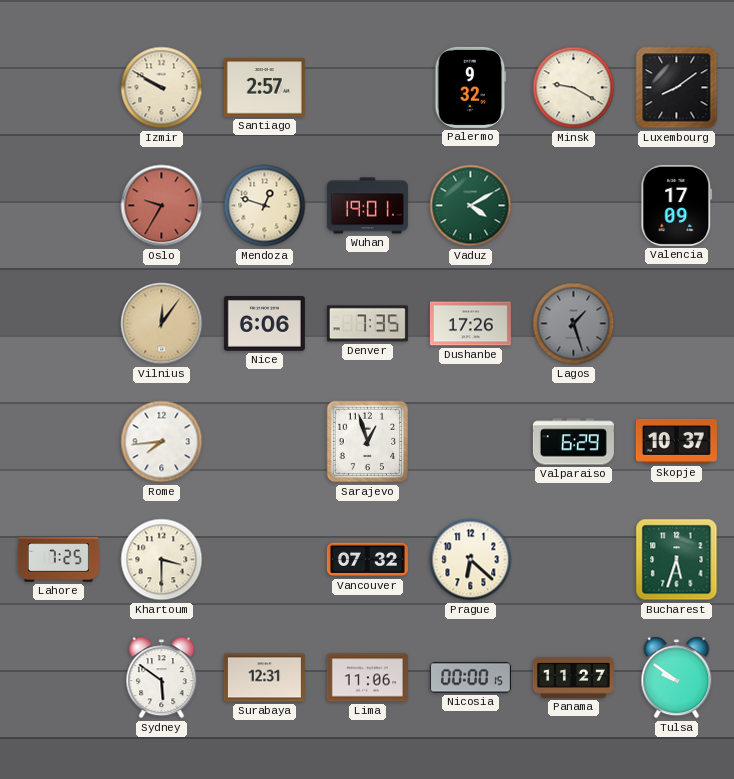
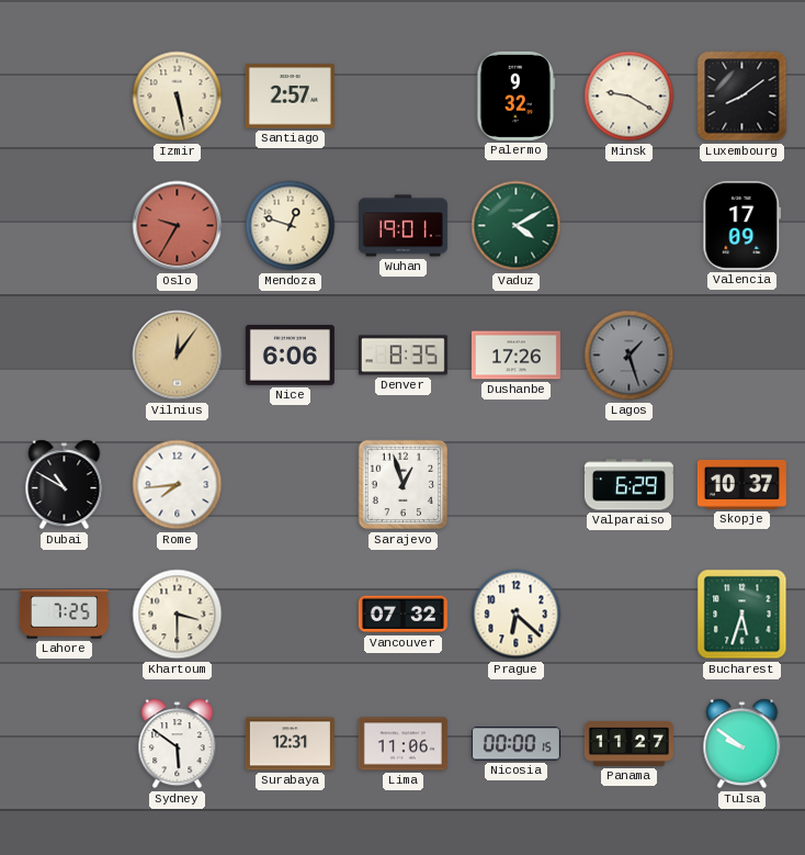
Izmir: 9:50 -> 5:28
Denver: 7:35 -> 8:35
Dubai: none -> 10:50
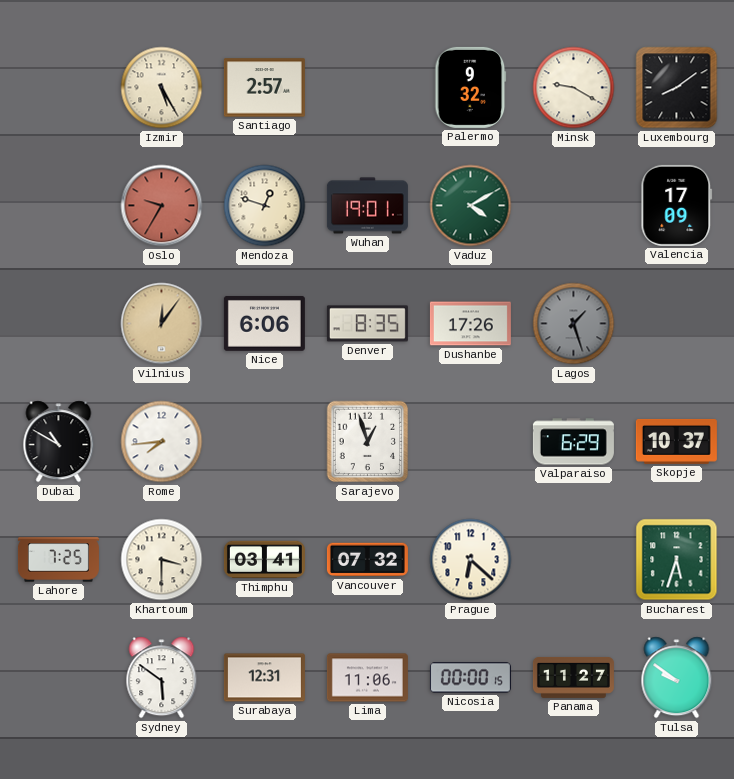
Izmir: 5:28 -> 5:25
Thimphu: none -> 03:41
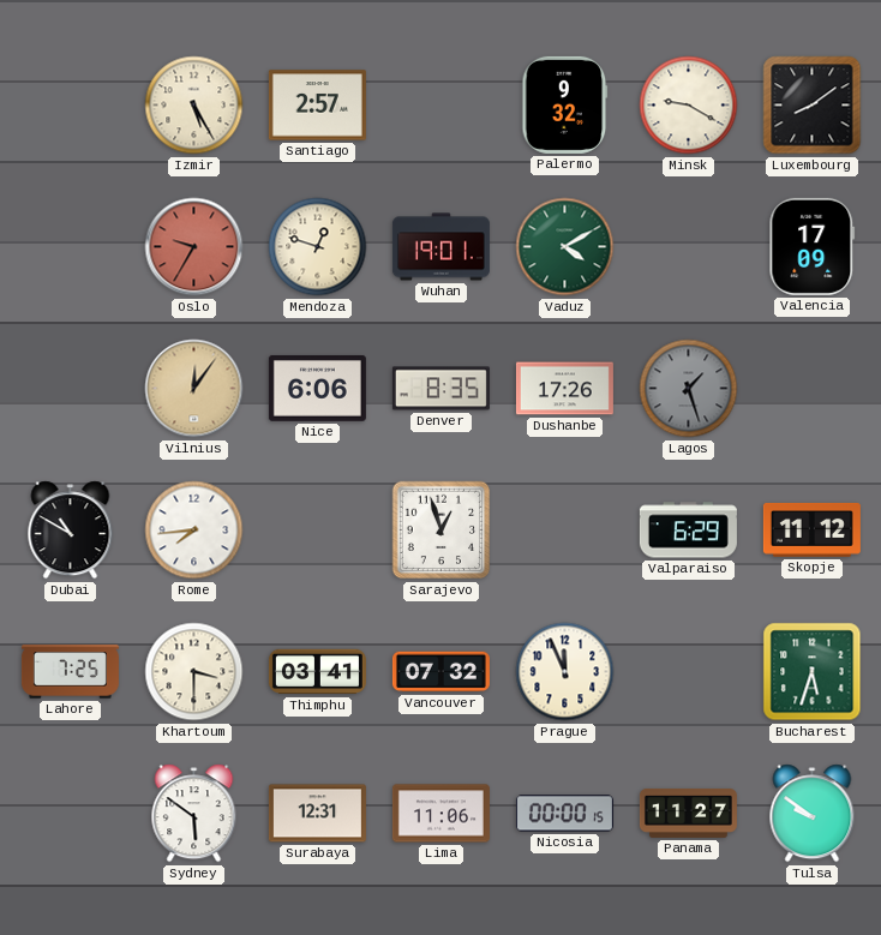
Skopje: 10:37 -> 11:12
Prague: 6:22 -> 11:56
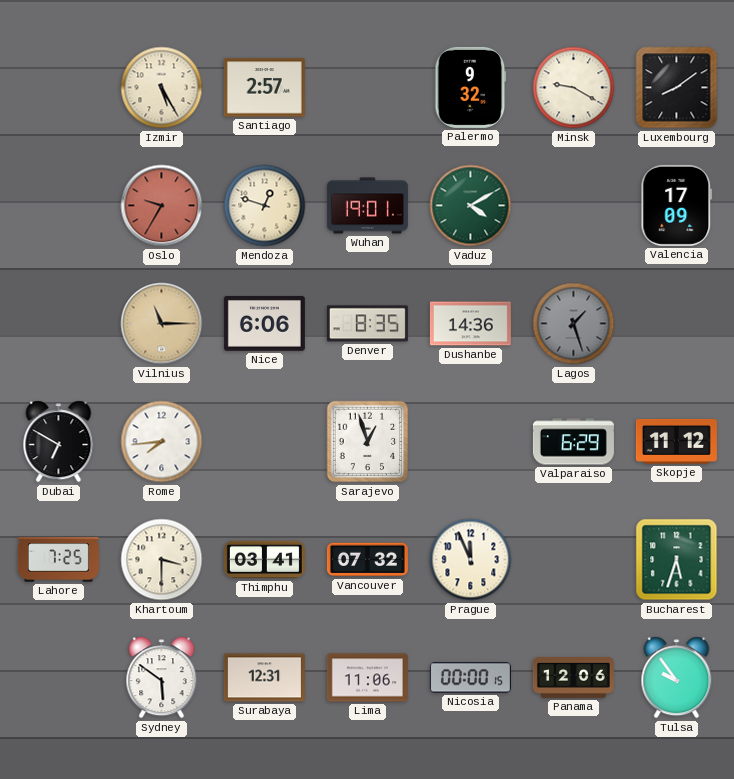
Vilnius: 12:06 -> 11:15
Dushanbe: 17:26 -> 14:36
Dubai: 10:50 -> 6:50
Panama: 11:27 -> 12:06
Tulsa: 9:51 -> 9:54
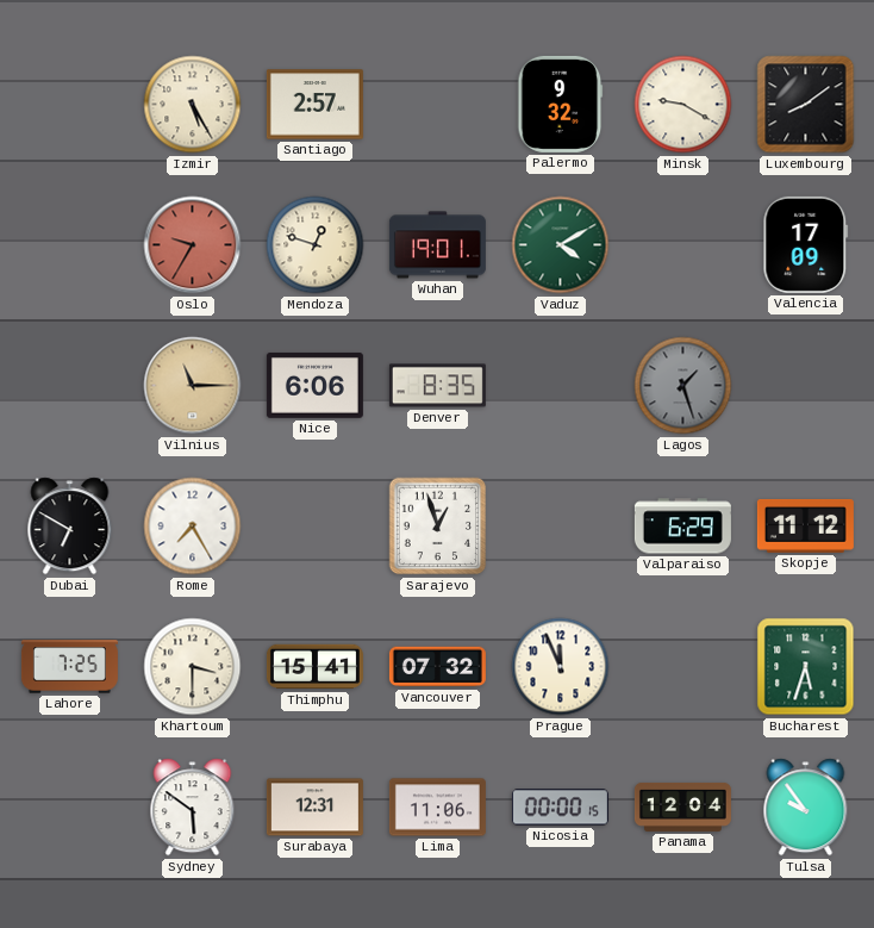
Dushanbe: 14:36 -> none
Rome: 7:44 -> 7:25
Thimphu: 03:41 -> 15:41
Panama: 12:06 -> 12:04
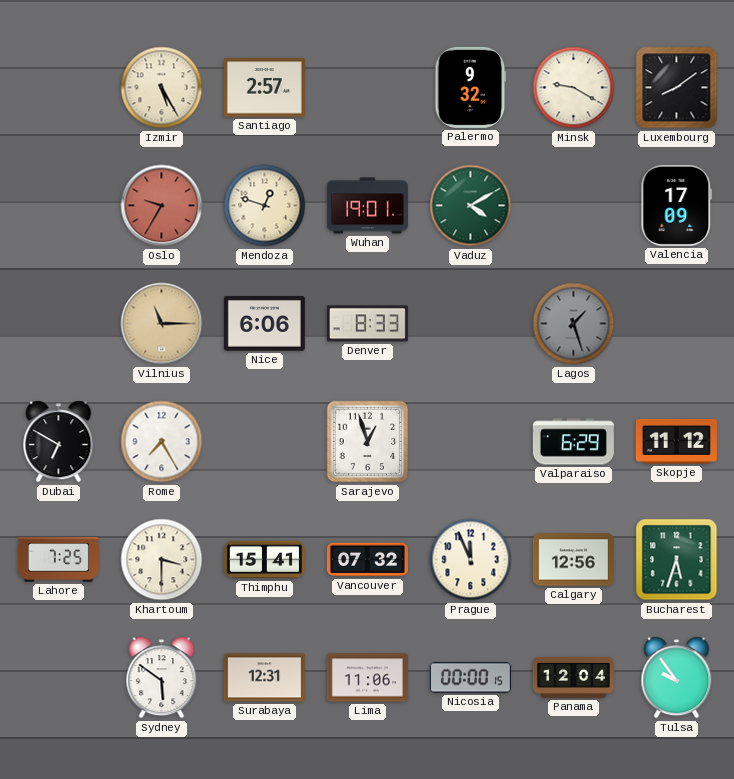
Denver: 8:35 -> 8:33
Calgary: none -> 12:56
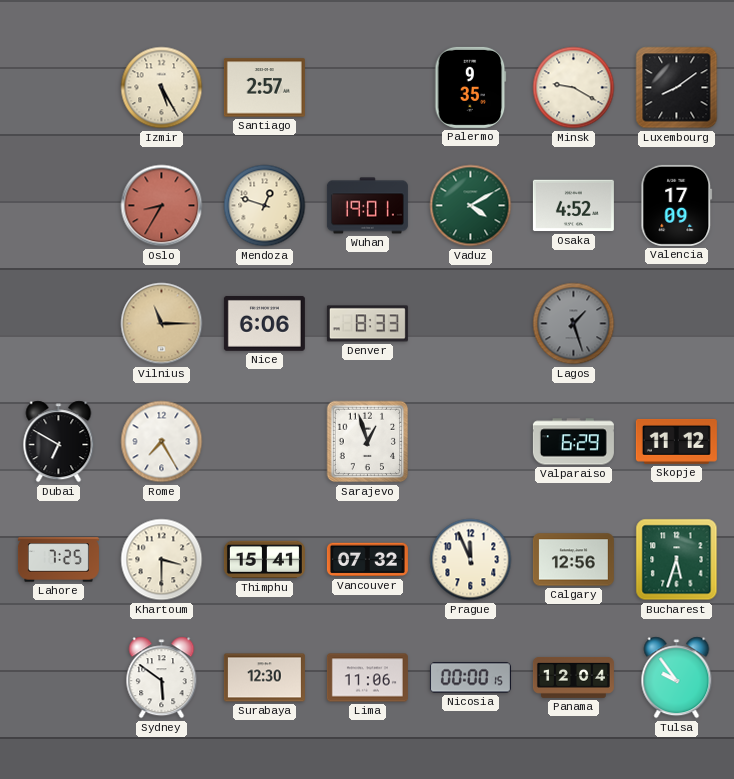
Palermo: 9:32 -> 9:35
Oslo: 9:35 -> 8:35
Osaka: none -> 4:52
Surabaya: 12:31 -> 12:30
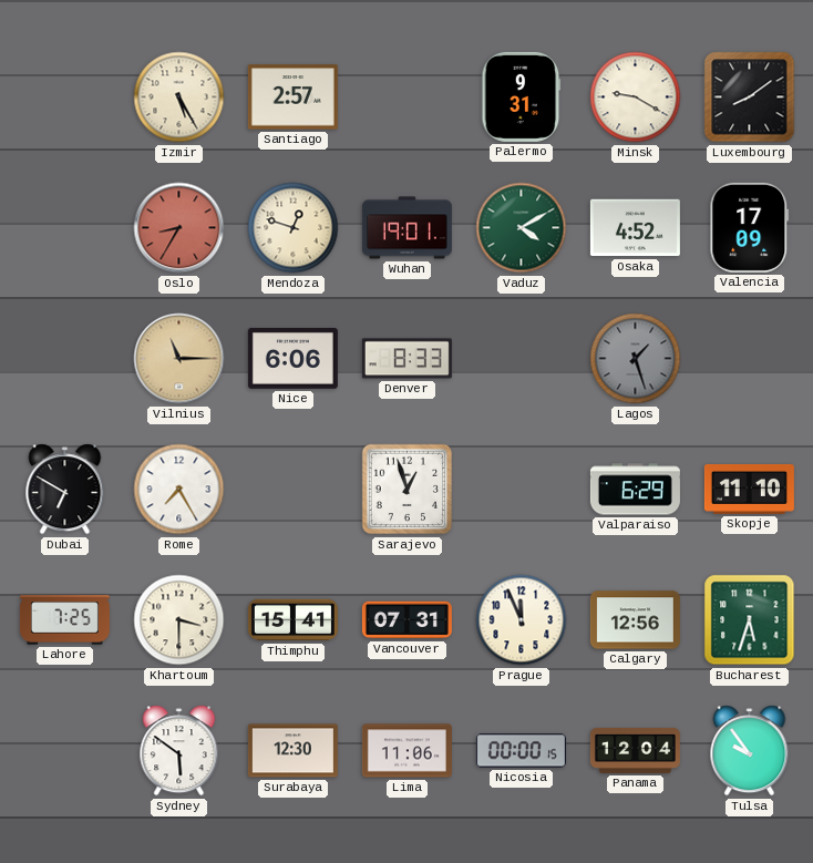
Palermo: 9:35 -> 9:31
Skopje: 11:12 -> 11:10
Vancouver: 07:32 -> 07:31
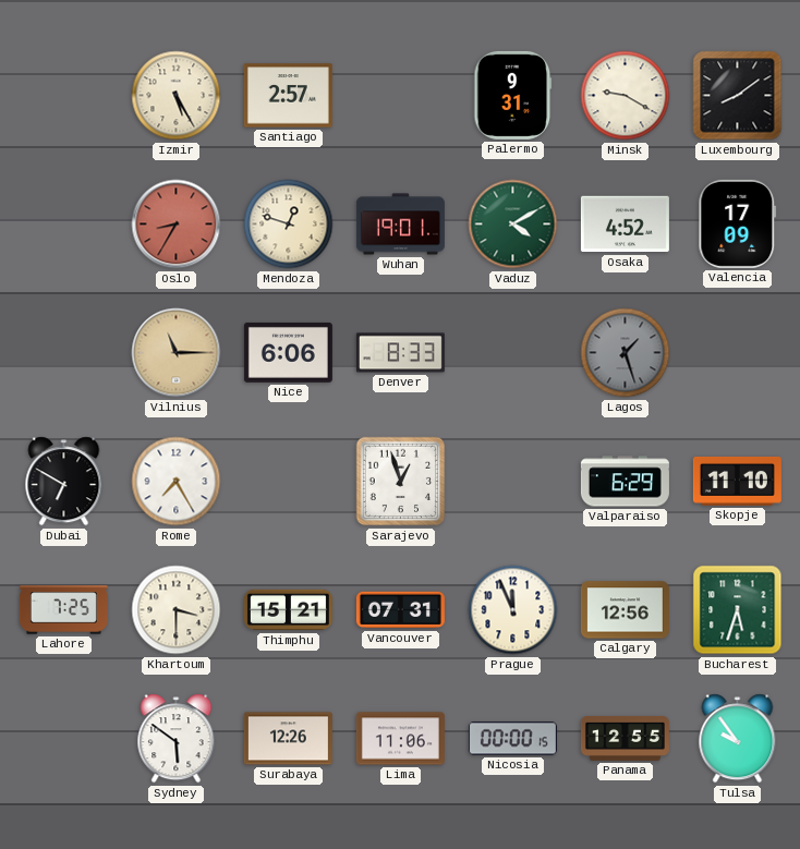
Thimphu: 15:41 -> 15:21
Surabaya: 12:30 -> 12:26
Panama: 12:04 -> 12:55
